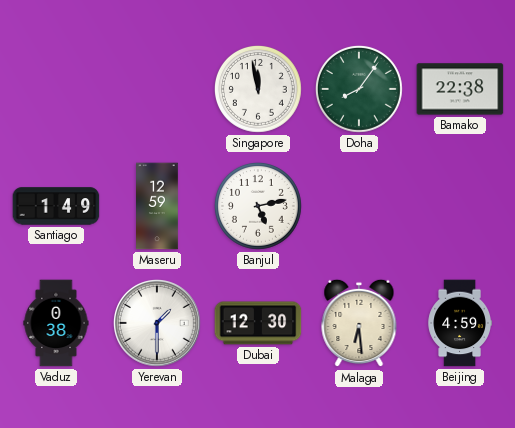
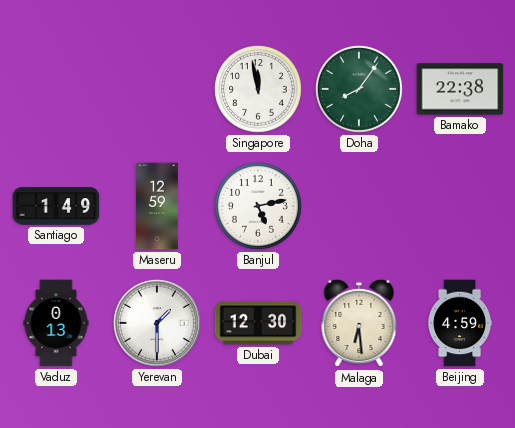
Vaduz: 0:38 -> 0:13
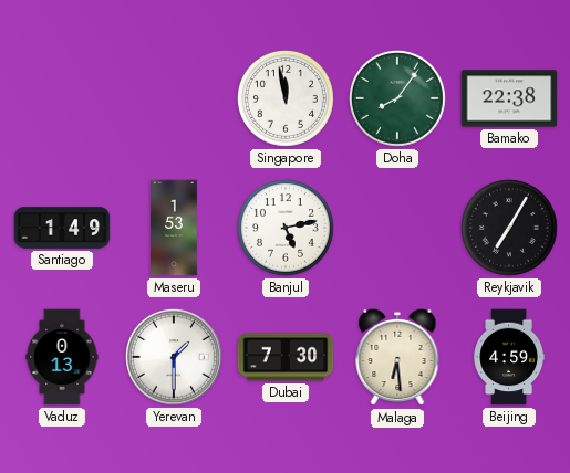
Maseru: 12:59 -> 1:53
Reykjavik: none -> 7:05
Dubai: 12:30 -> 7:30
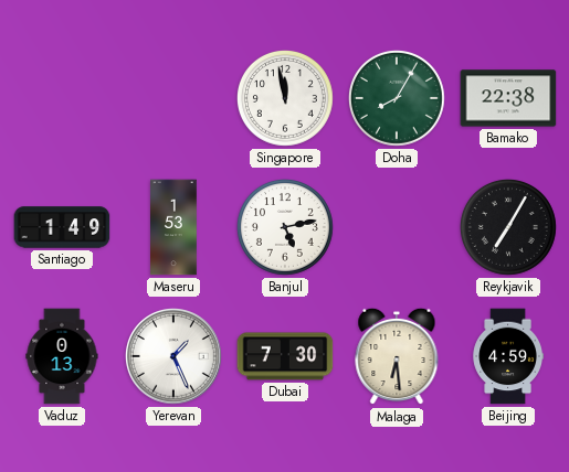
Doha: 8:06 -> 8:05
Yerevan: 1:30 -> 1:26
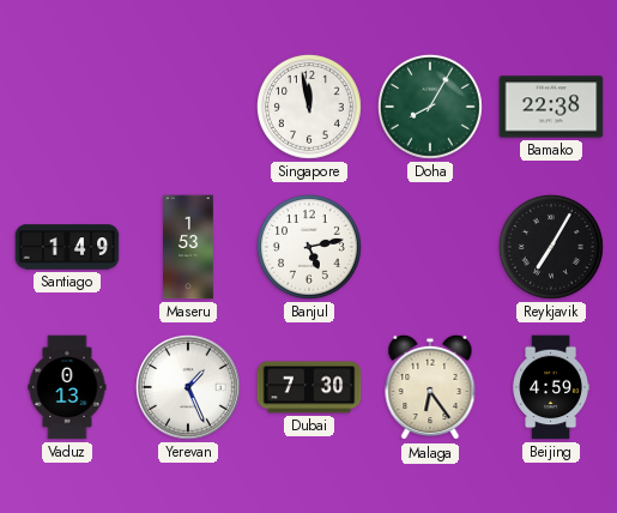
Malaga: 6:29 -> 6:24
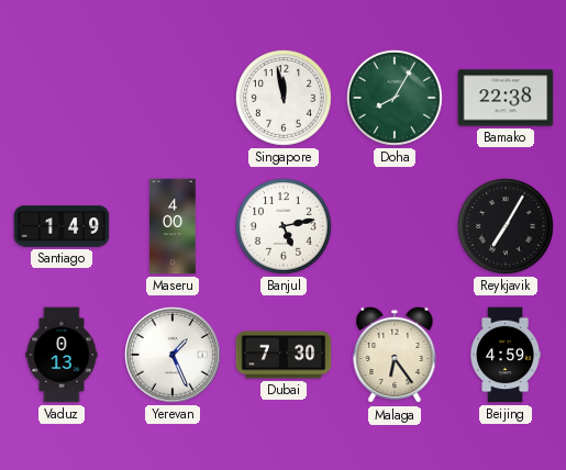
Maseru: 1:53 -> 4:00
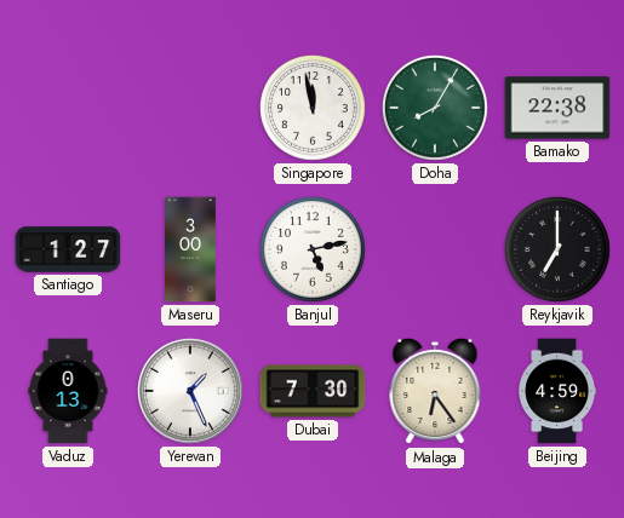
Santiago: 1:49 -> 1:27
Maseru: 4:00 -> 3:00
Reykjavik: 7:05 -> 7:00
